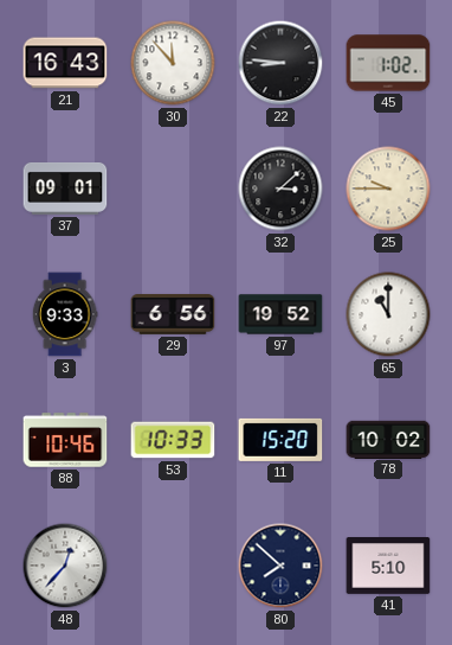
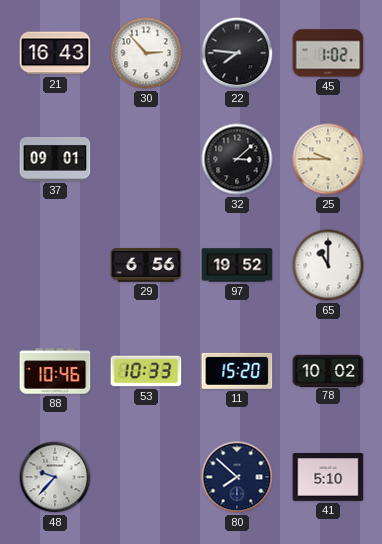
30: 11:53 -> 2:53
22: 8:46 -> 7:46
3: 9:33 -> none
48: 12:37 -> 9:37
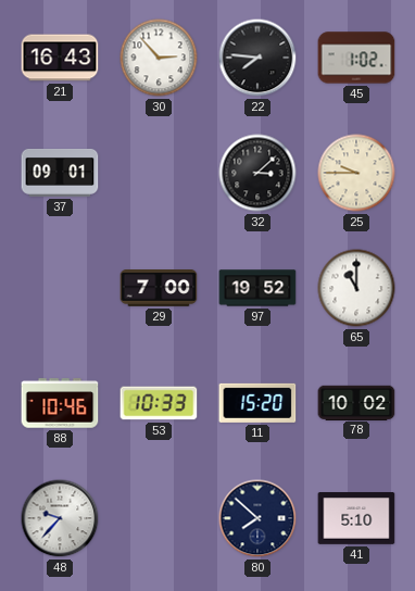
29: 6:56 -> 7:00
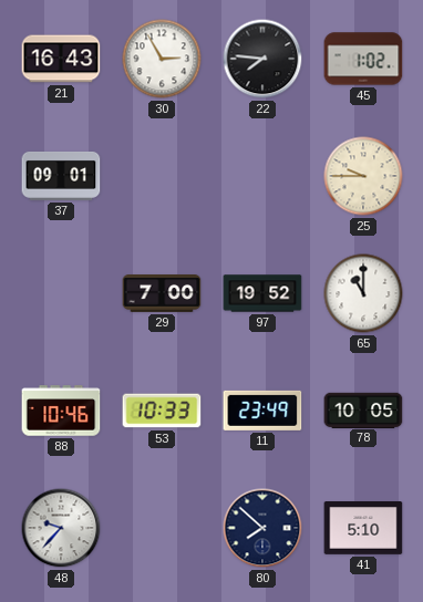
30: 2:53 -> 2:55
32: 3:08 -> none
11: 15:20 -> 23:49
78: 10:02 -> 10:05
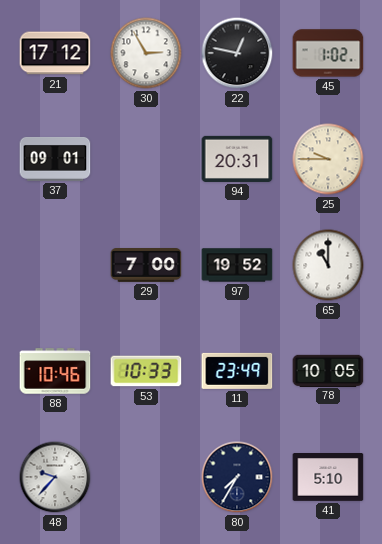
21: 16:43 -> 17:12
22: 7:46 -> 12:47
94: none -> 20:31
80: 7:52 -> 7:35
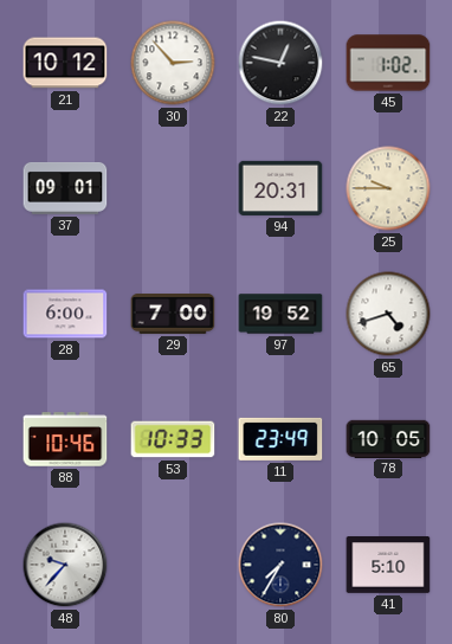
21: 17:12 -> 10:12
30: 2:55 -> 2:53
28: none -> 6:00
65: 11:00 -> 4:42
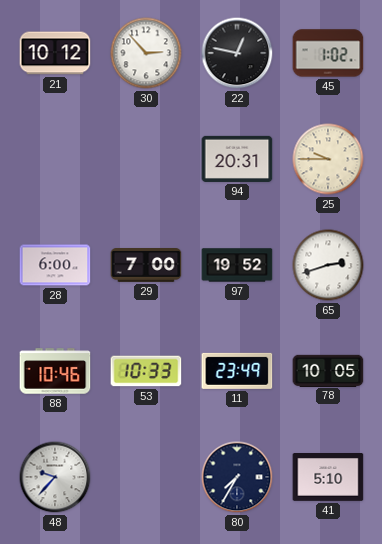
37: 09:01 -> none
65: 4:42 -> 2:42
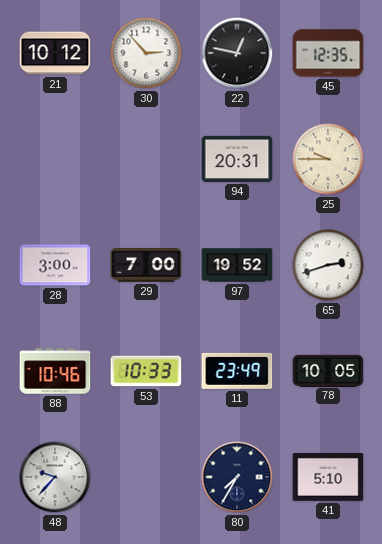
45: 1:02 -> 12:35
28: 6:00 -> 3:00
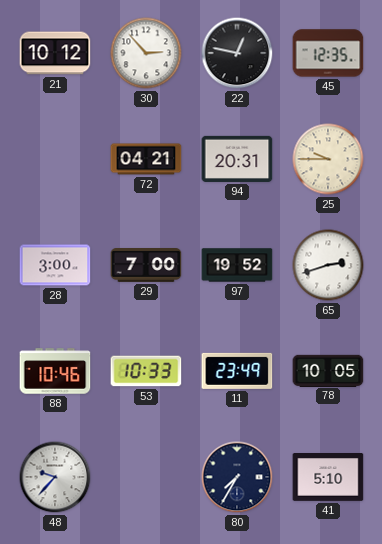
72: none -> 04:21
